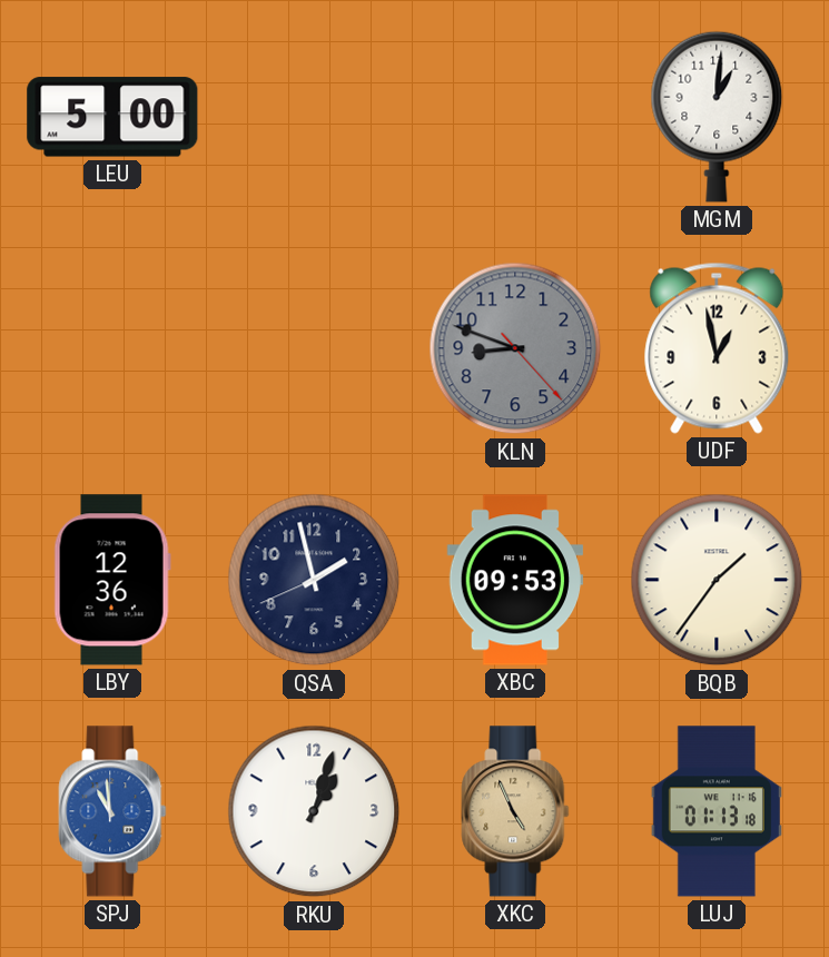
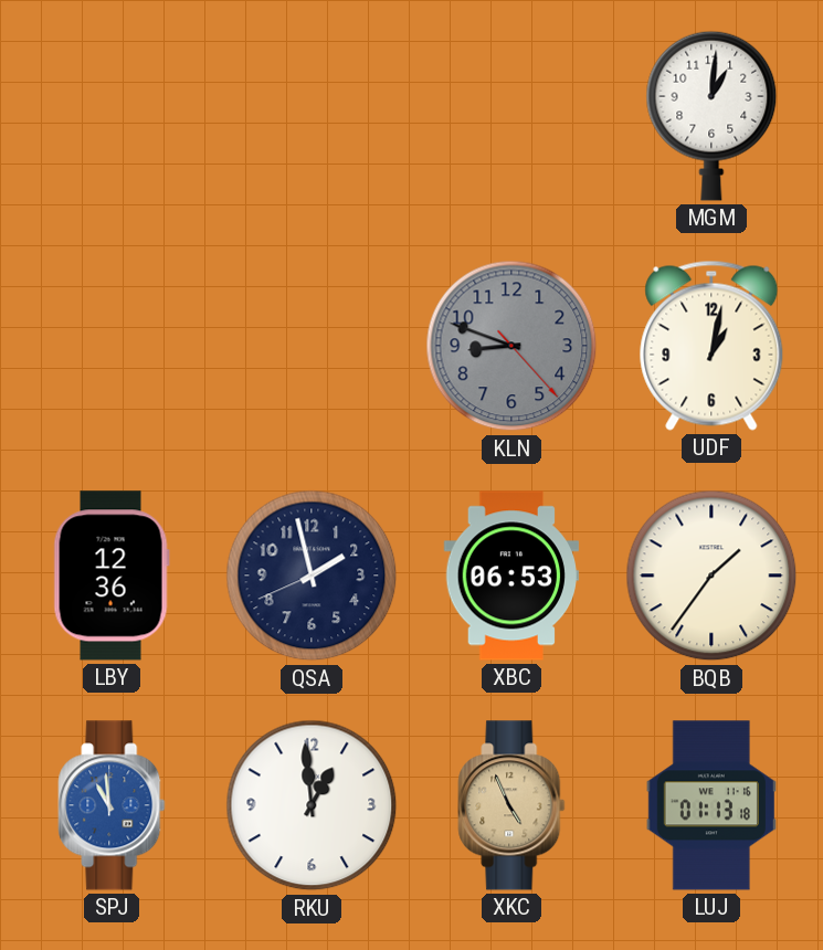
LEU: 5:00 -> none
UDF: 12:58 -> 1:02
XBC: 09:53 -> 06:53
RKU: 1:03 -> 12:59
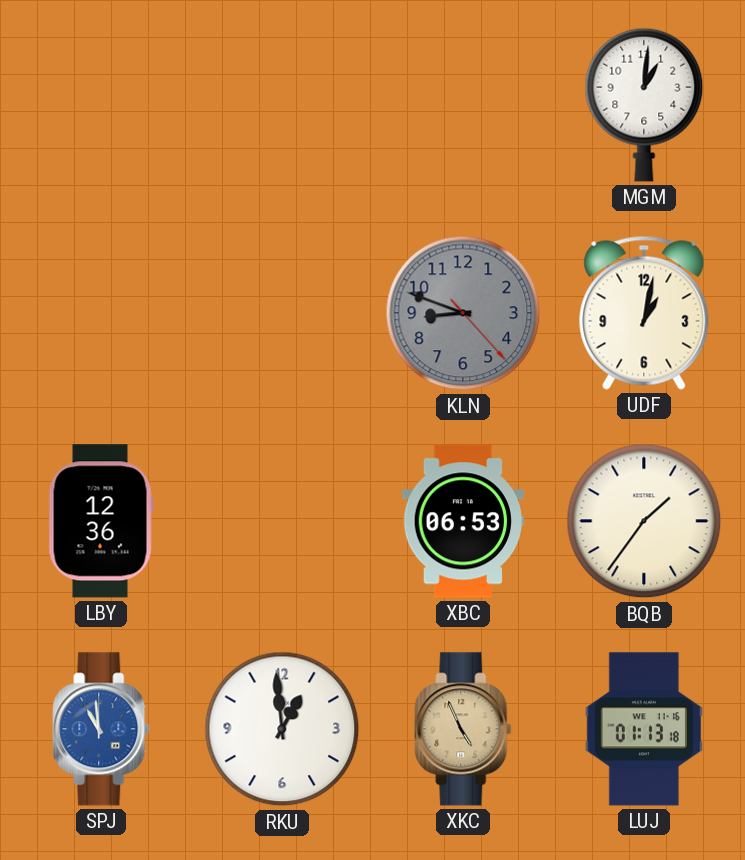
QSA: 1:57 -> none
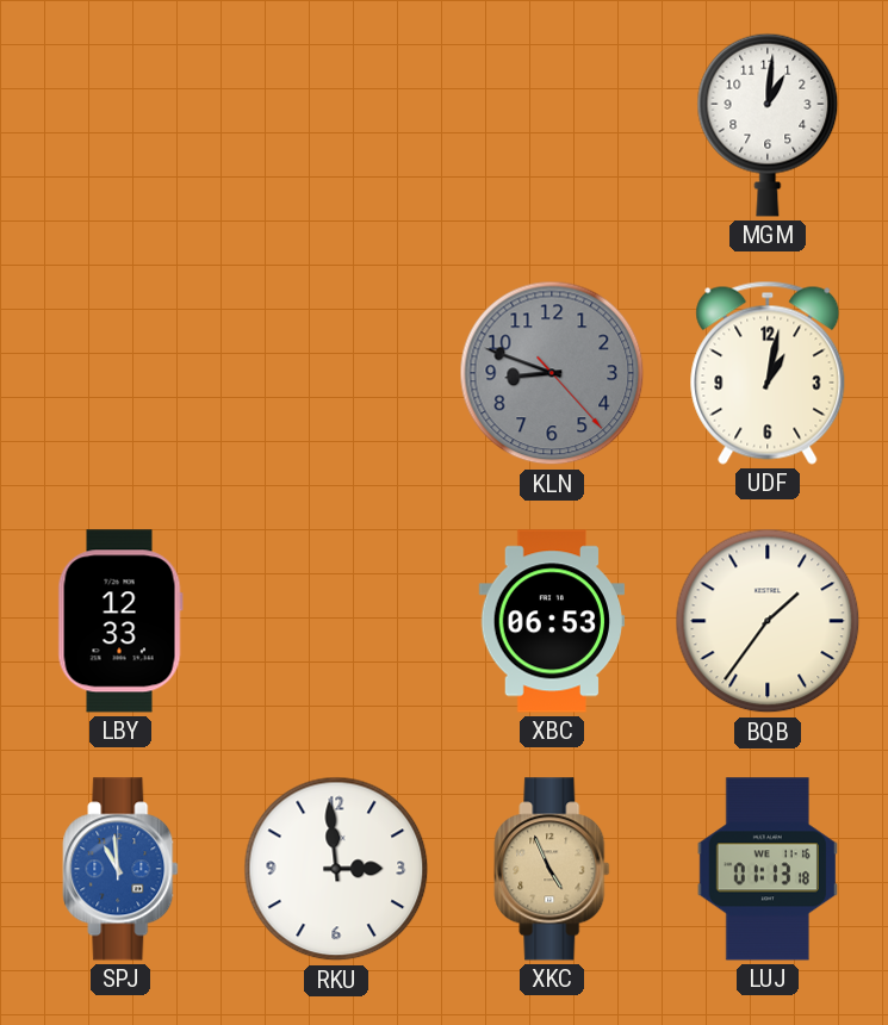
LBY: 12:36 -> 12:33
RKU: 12:59 -> 2:59
